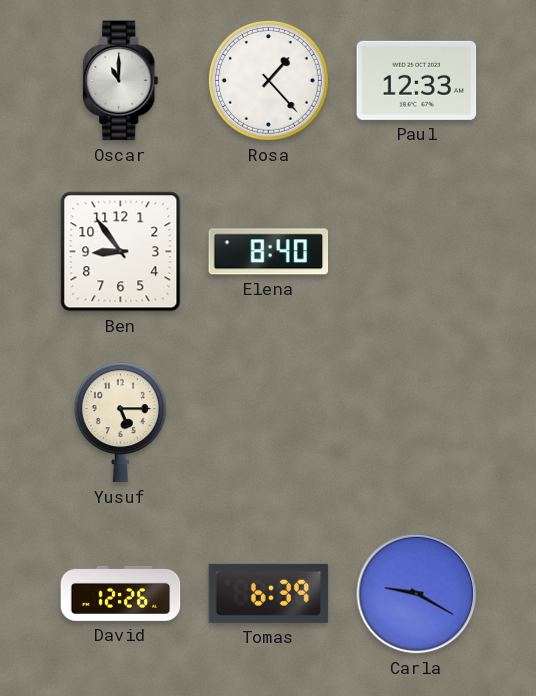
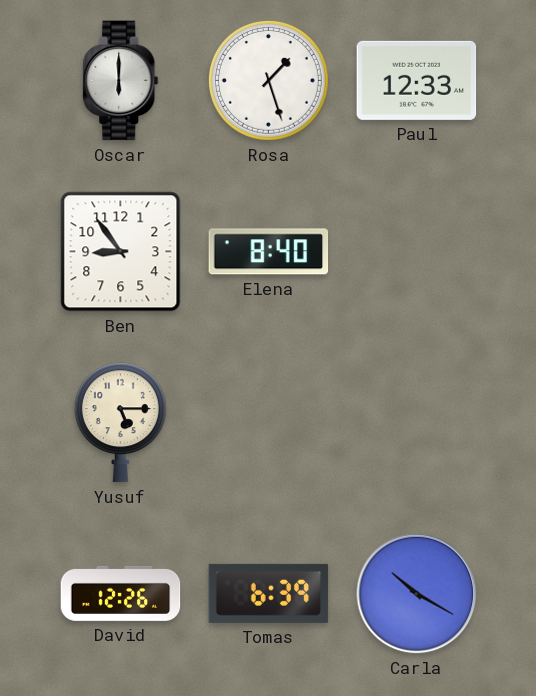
Oscar: 11:00 -> 6:00
Rosa: 1:23 -> 1:27
Carla: 9:20 -> 10:20
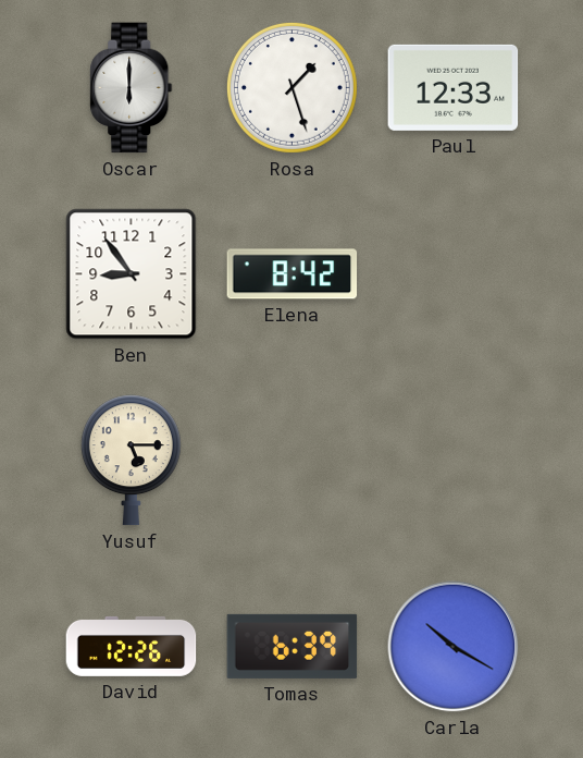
Elena: 8:40 -> 8:42
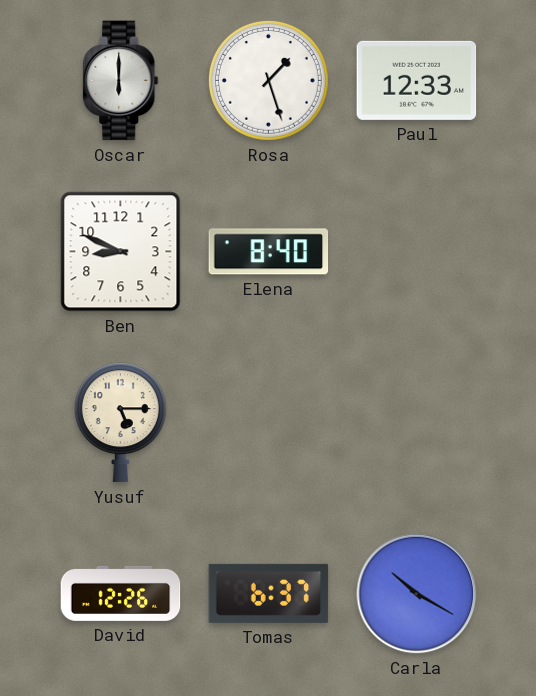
Ben: 8:54 -> 8:49
Elena: 8:42 -> 8:40
Tomas: 6:39 -> 6:37
